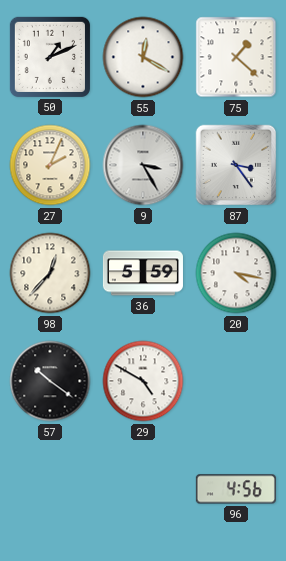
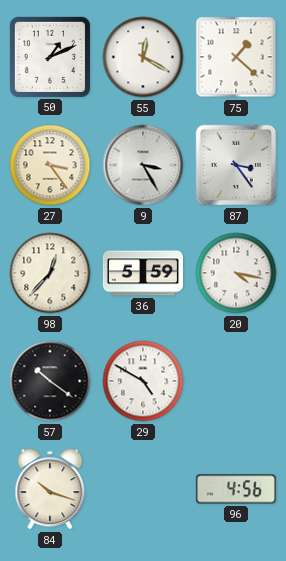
27: 2:04 -> 3:24
84: none -> 10:18
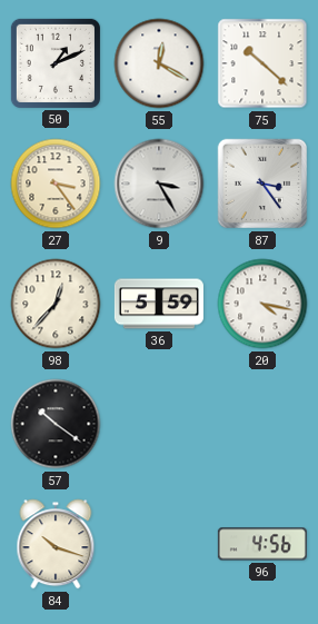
75: 1:22 -> 10:22
29: 4:50 -> none
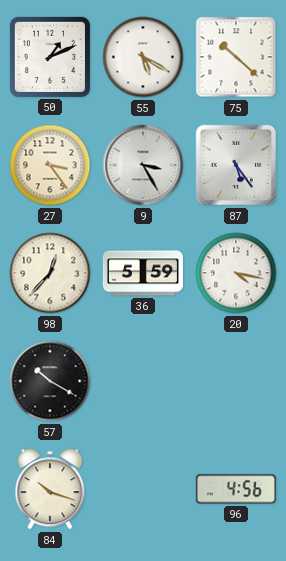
55: 12:20 -> 5:20
87: 3:24 -> 5:24
57: 10:21 -> 10:20
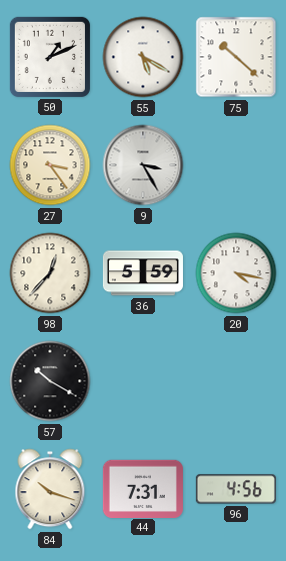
87: 5:24 -> none
44: none -> 7:31
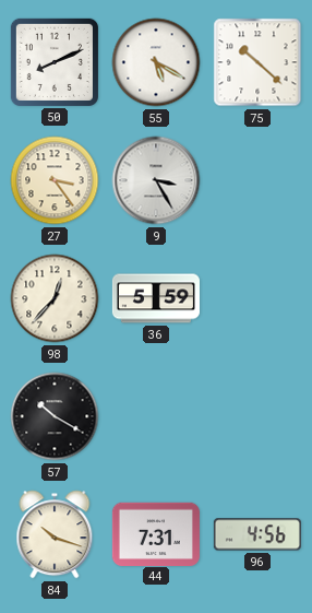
50: 1:11 -> 8:11
20: 4:17 -> none
